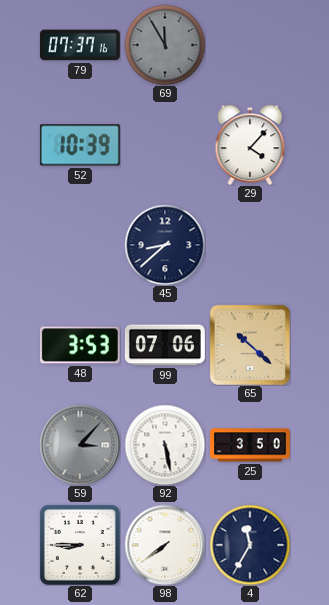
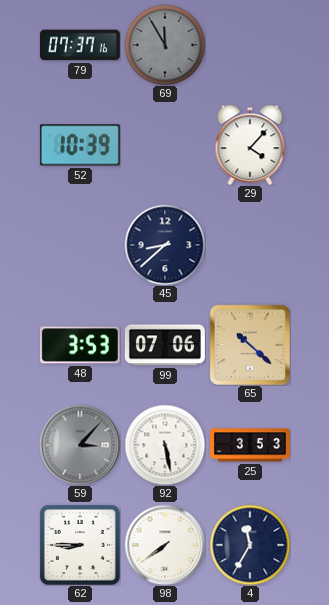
25: 3:50 -> 3:53
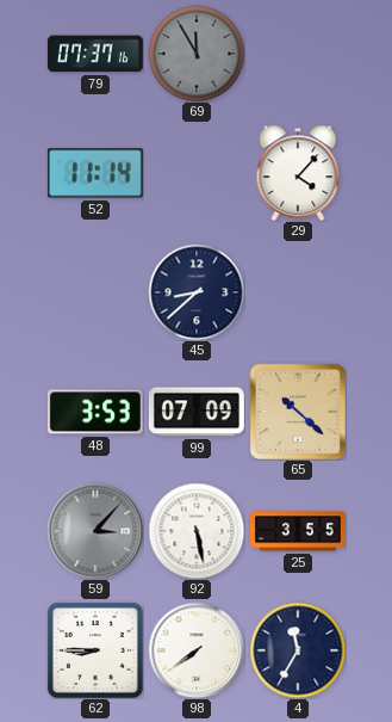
52: 10:39 -> 11:14
99: 07:06 -> 07:09
25: 3:53 -> 3:55
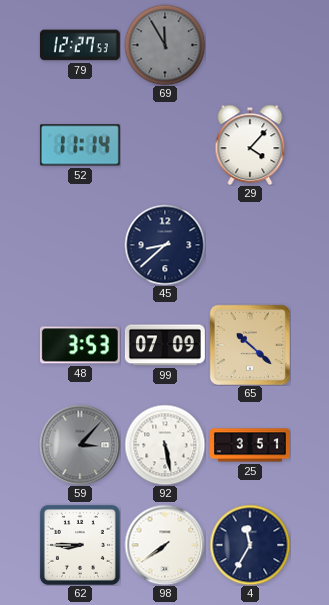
79: 07:37 -> 12:27
25: 3:55 -> 3:51
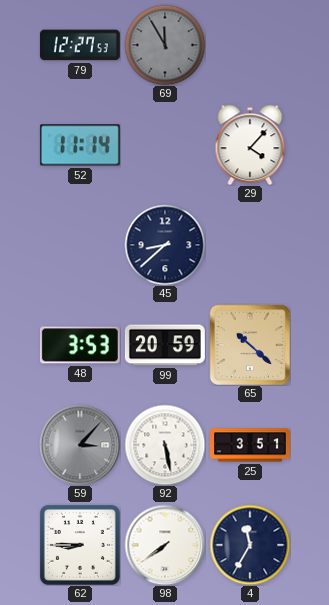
99: 07:09 -> 20:59
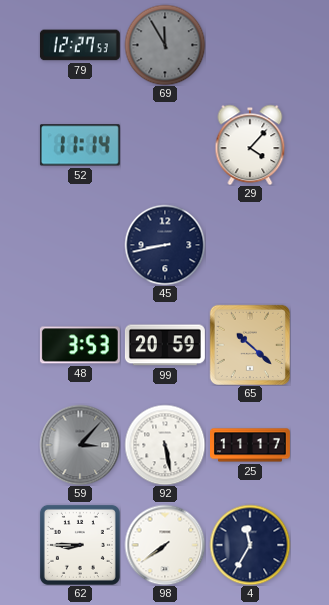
45: 8:38 -> 8:43
25: 3:51 -> 11:17
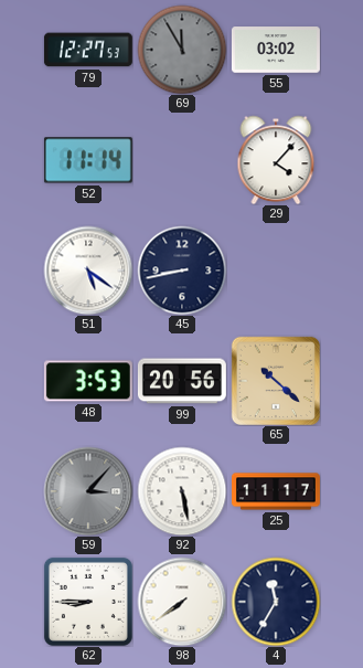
55: none -> 03:02
51: none -> 5:21
99: 20:59 -> 20:56
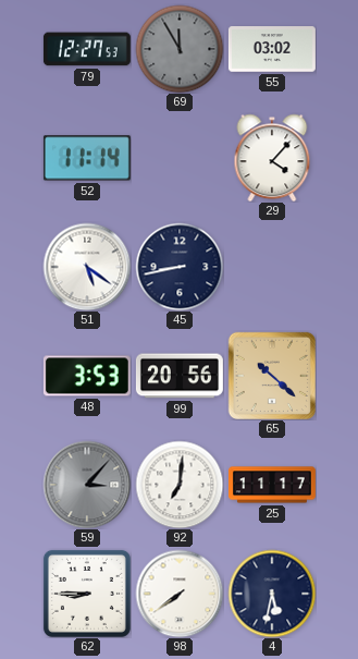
92: 5:28 -> 7:01
4: 11:35 -> 5:32
